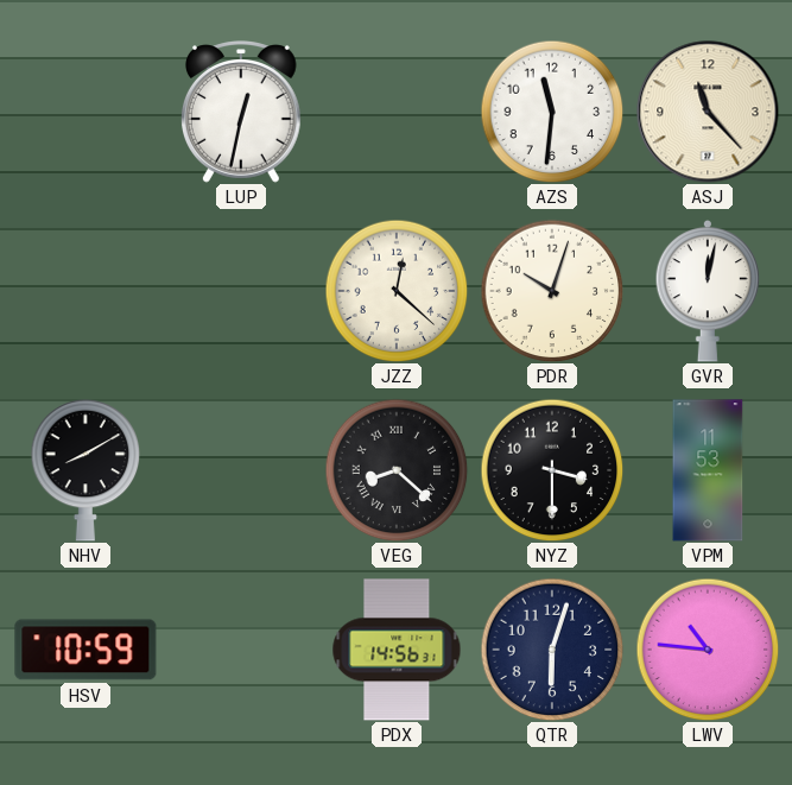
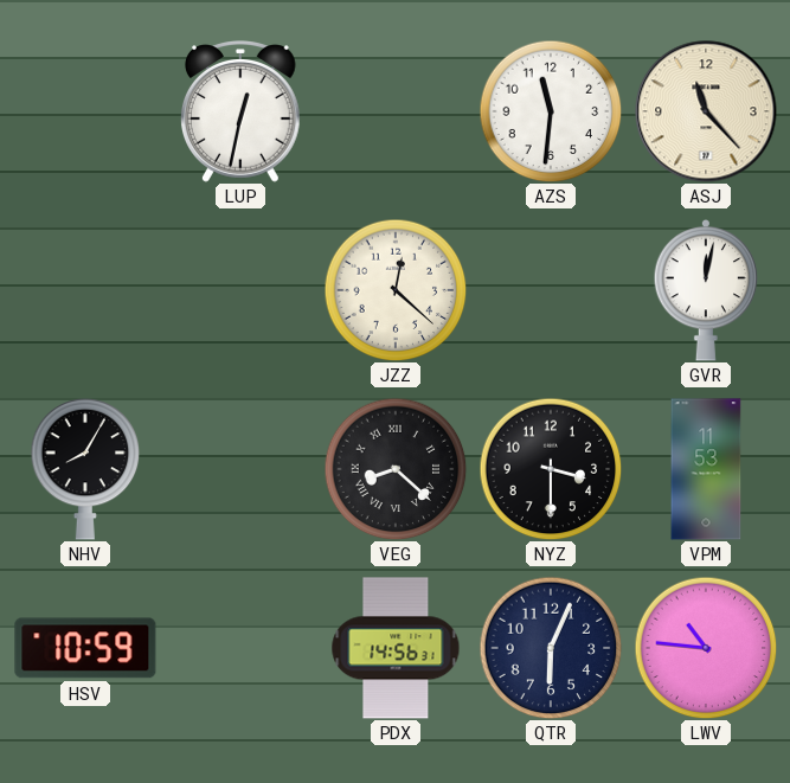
PDR: 10:03 -> none
NHV: 8:10 -> 8:05
QTR: 6:03 -> 6:04
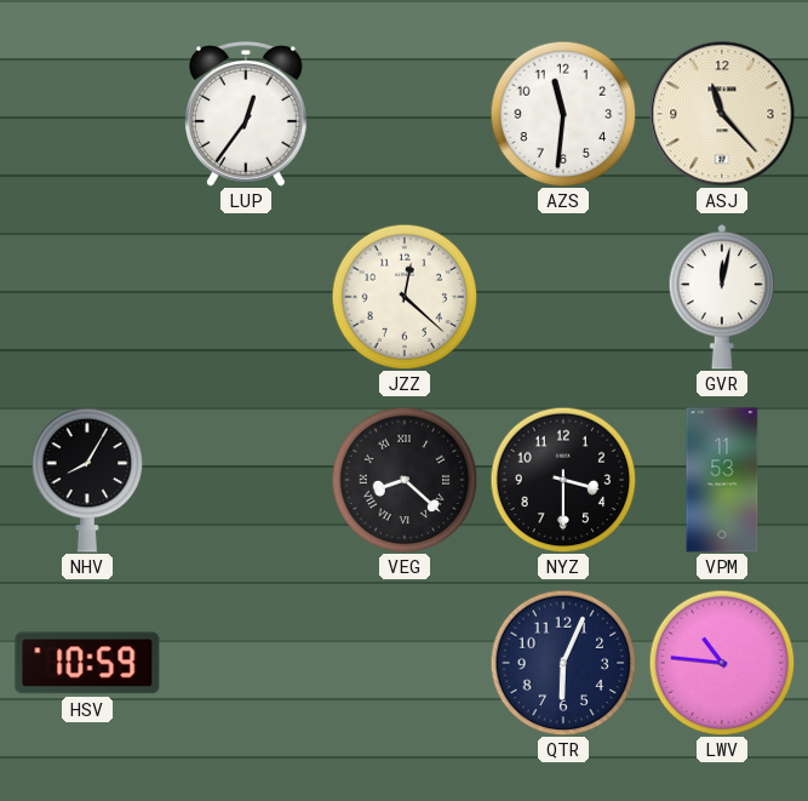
LUP: 12:32 -> 12:36
PDX: 14:56 -> none
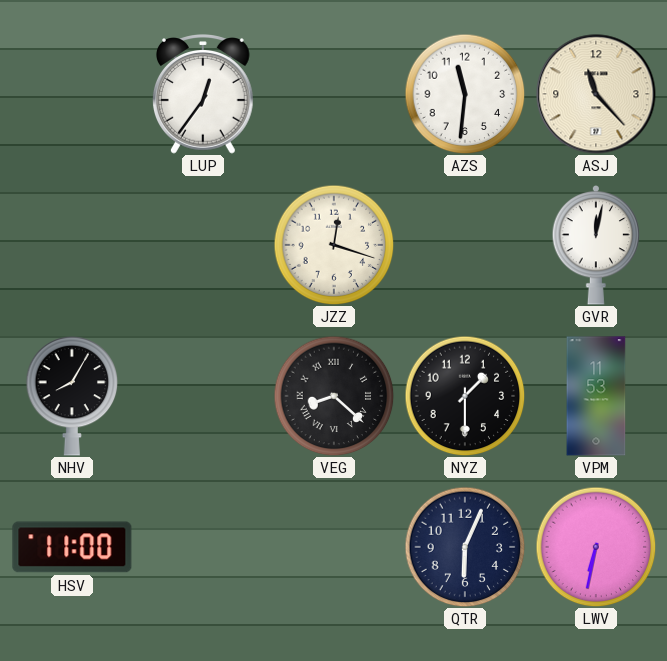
JZZ: 12:22 -> 12:18
NYZ: 3:30 -> 1:30
HSV: 10:59 -> 11:00
LWV: 10:46 -> 6:32
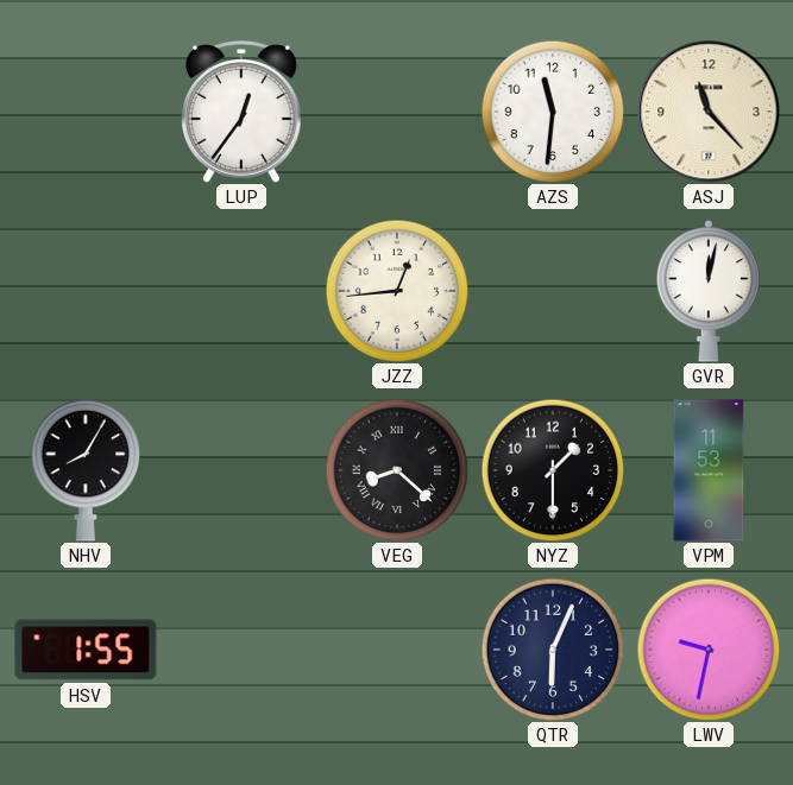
JZZ: 12:18 -> 12:44
HSV: 11:00 -> 1:55
LWV: 6:32 -> 9:32
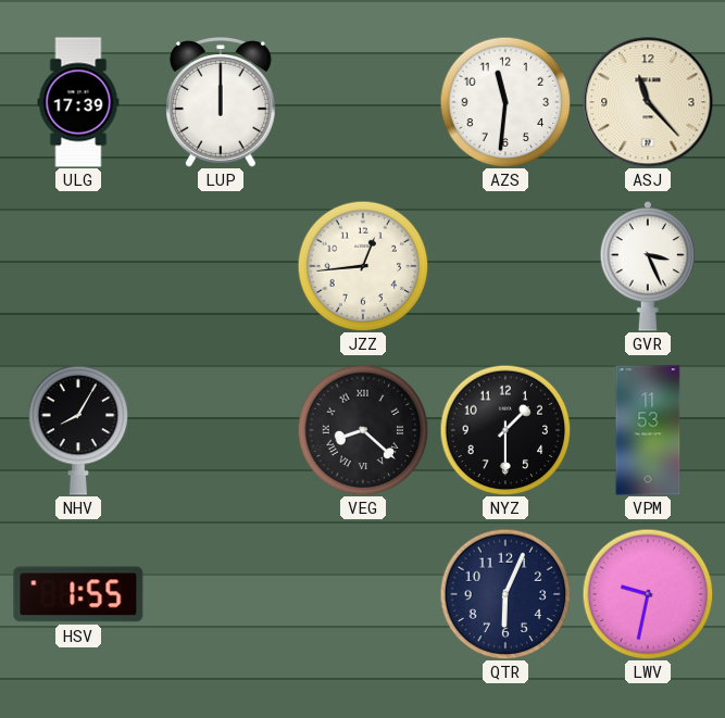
ULG: none -> 17:39
LUP: 12:36 -> 12:00
GVR: 12:02 -> 3:26
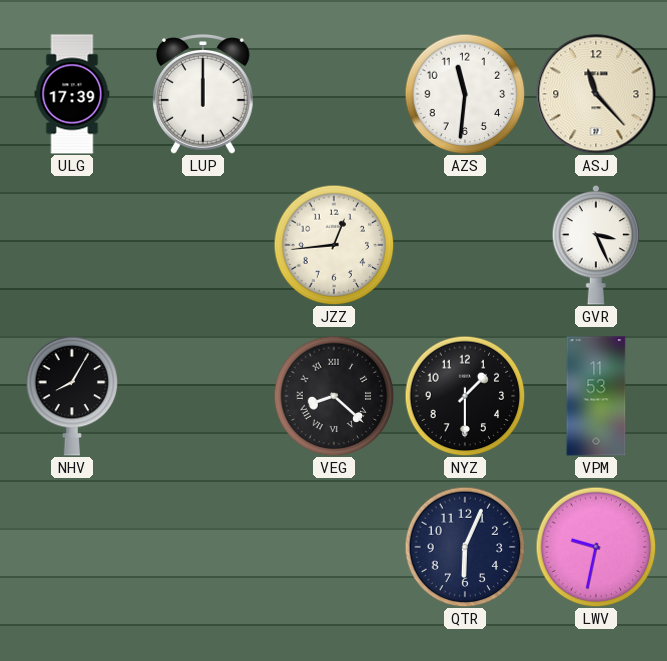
HSV: 1:55 -> none
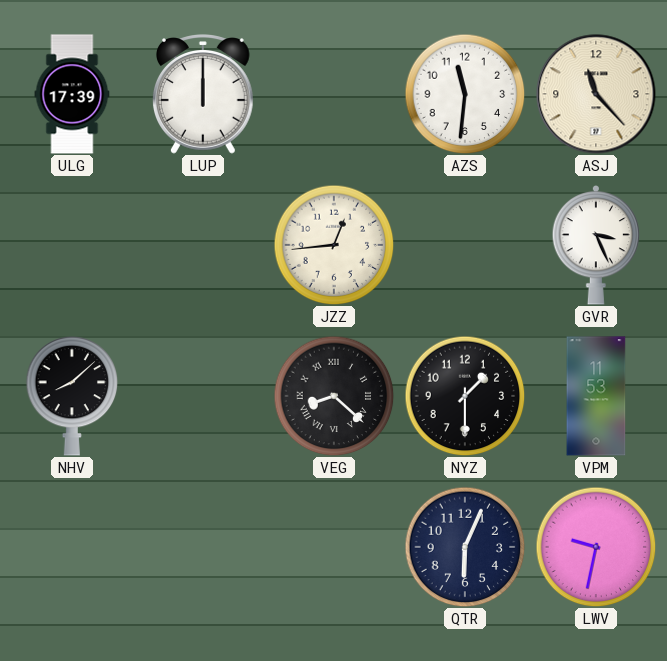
NHV: 8:05 -> 8:08
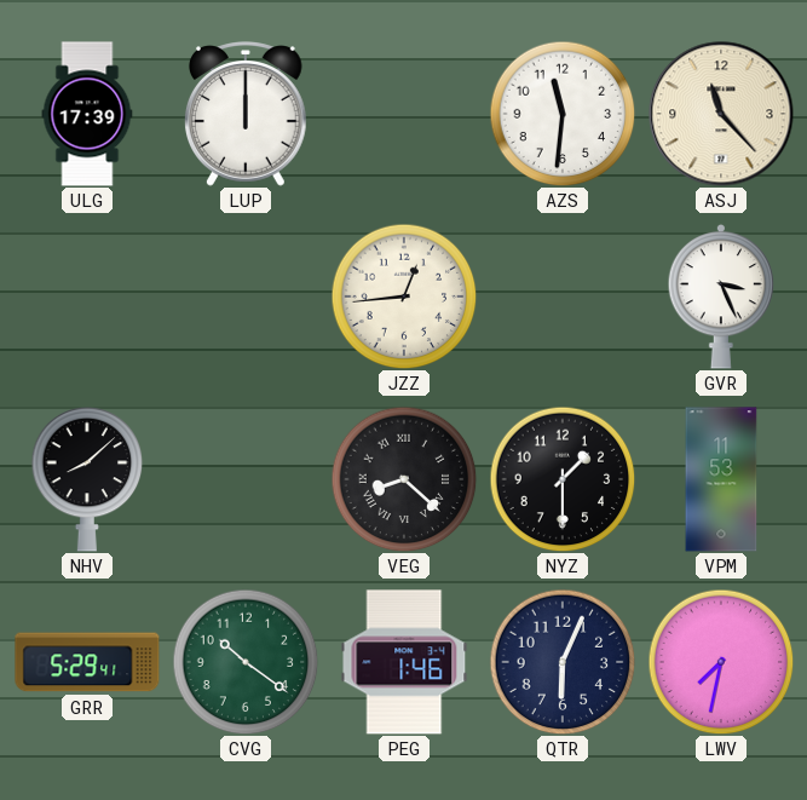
GRR: none -> 5:29
CVG: none -> 10:21
PEG: none -> 1:46
LWV: 9:32 -> 7:32
